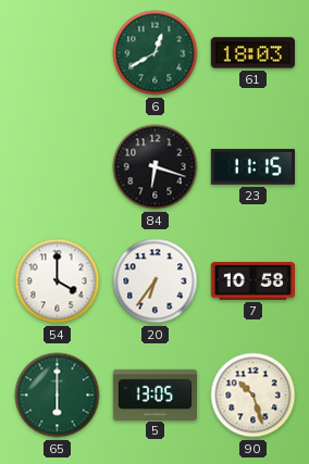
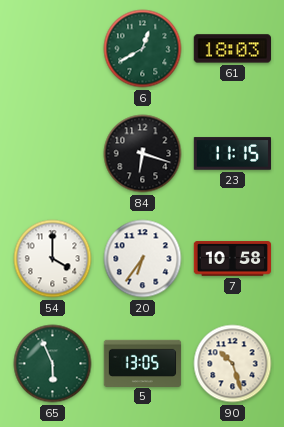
65: 6:00 -> 5:56
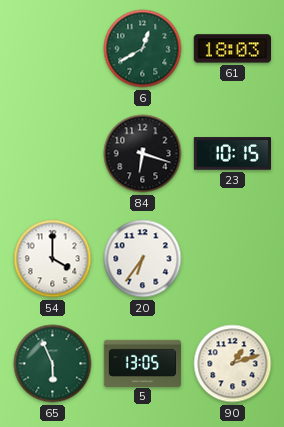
23: 11:15 -> 10:15
7: 10:58 -> none
90: 10:27 -> 1:12
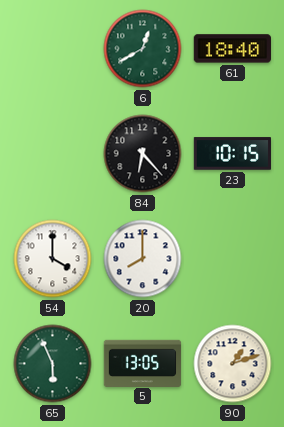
61: 18:03 -> 18:40
84: 6:18 -> 6:23
20: 6:36 -> 8:00
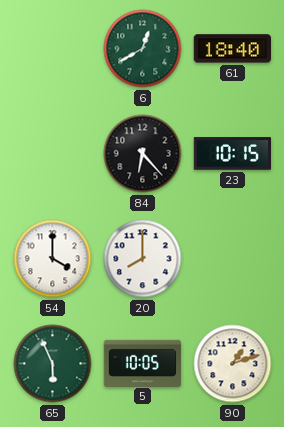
5: 13:05 -> 10:05
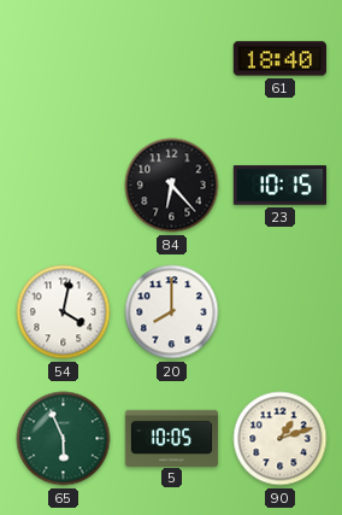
6: 12:40 -> none
54: 4:00 -> 4:02
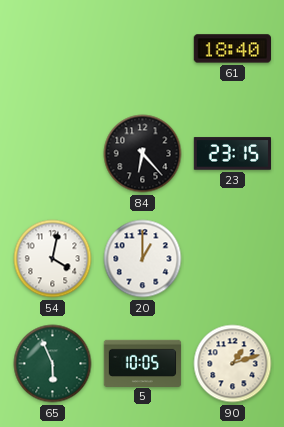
23: 10:15 -> 23:15
20: 8:00 -> 1:00
